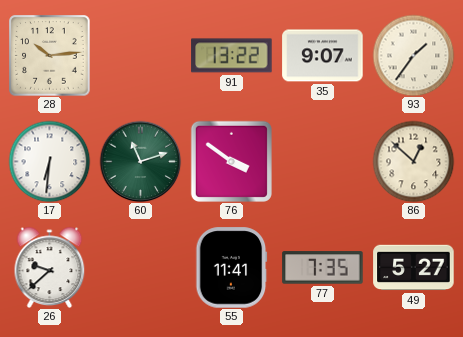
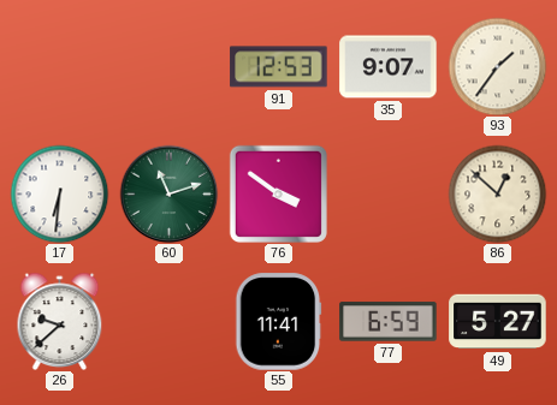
28: 10:14 -> none
91: 13:22 -> 12:53
77: 7:35 -> 6:59
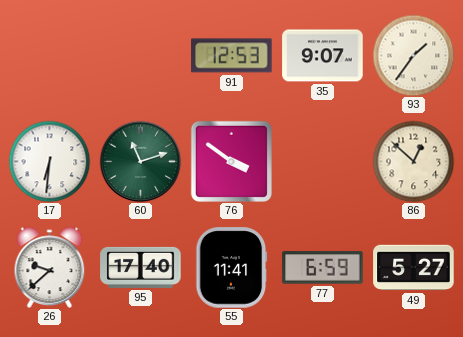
95: none -> 17:40
